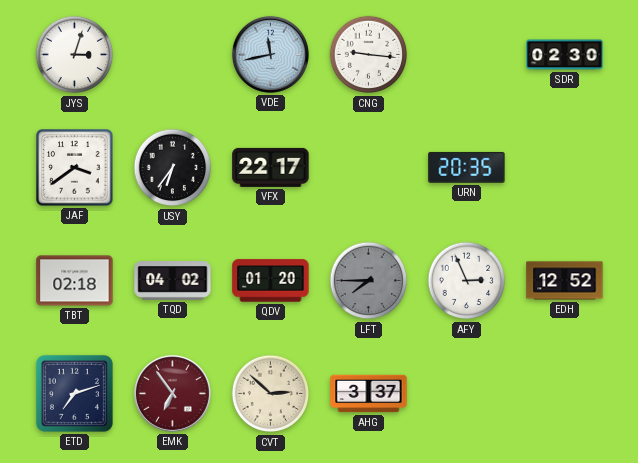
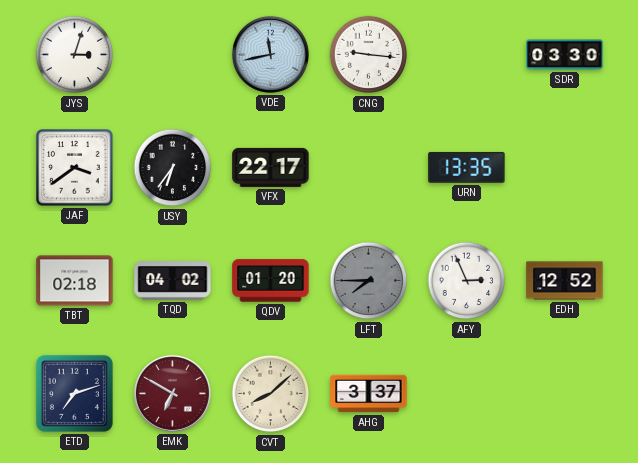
SDR: 02:30 -> 03:30
URN: 20:35 -> 13:35
EMK: 6:54 -> 6:50
CVT: 2:52 -> 8:08
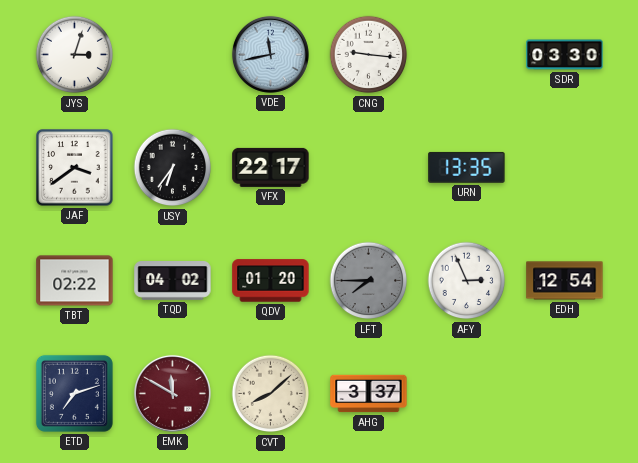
TBT: 02:18 -> 02:22
EDH: 12:52 -> 12:54
EMK: 6:50 -> 11:50
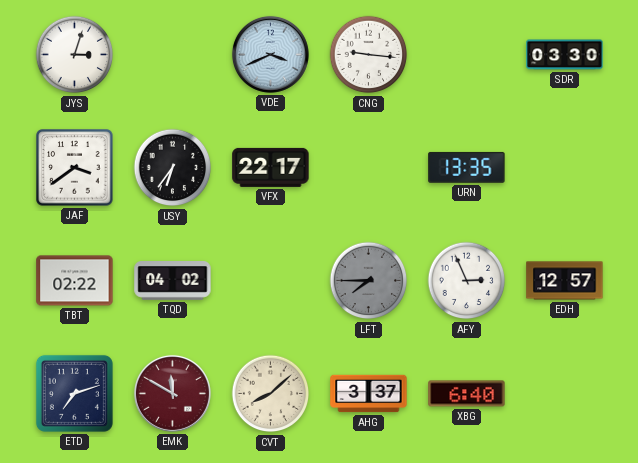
VDE: 11:43 -> 3:41
QDV: 01:20 -> none
EDH: 12:54 -> 12:57
XBG: none -> 6:40
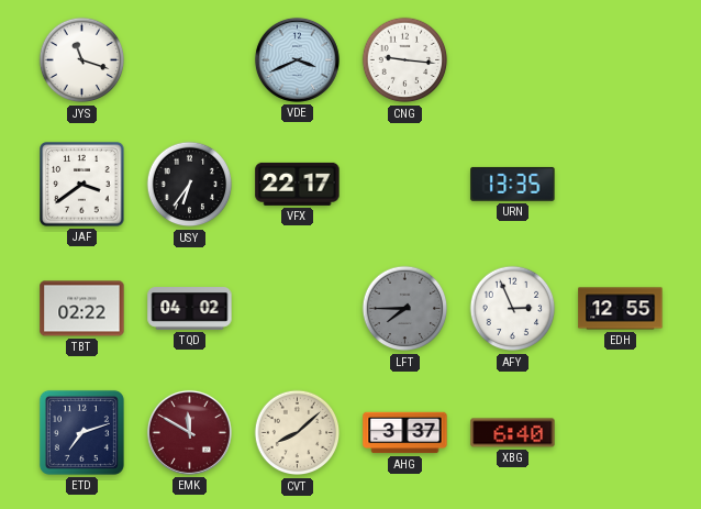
JYS: 3:03 -> 11:18
SDR: 03:30 -> none
EDH: 12:57 -> 12:55
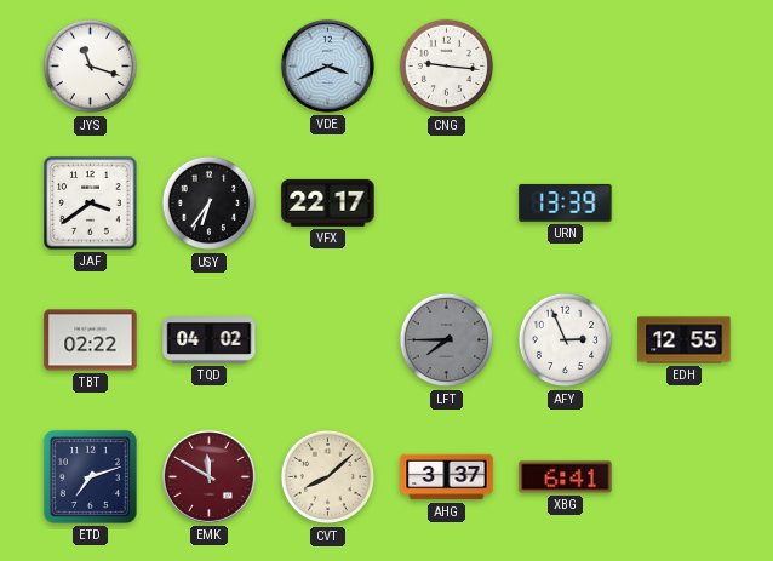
URN: 13:35 -> 13:39
XBG: 6:40 -> 6:41
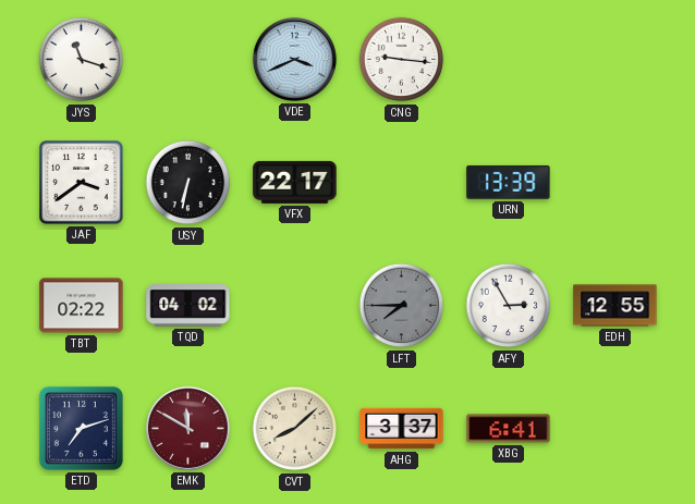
USY: 6:36 -> 6:32
AFY: 2:56 -> 2:55
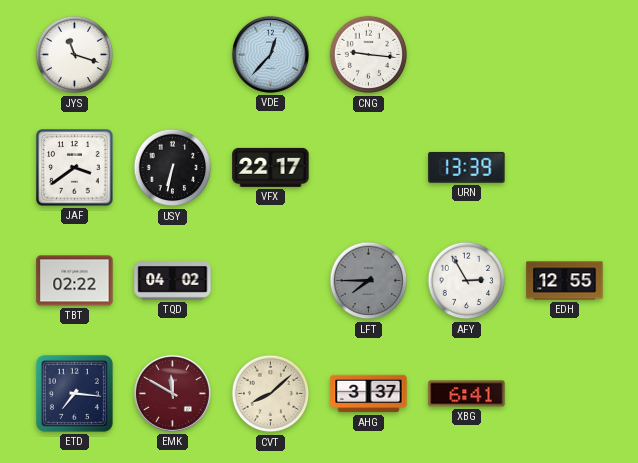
VDE: 3:41 -> 12:37
ETD: 7:12 -> 7:16
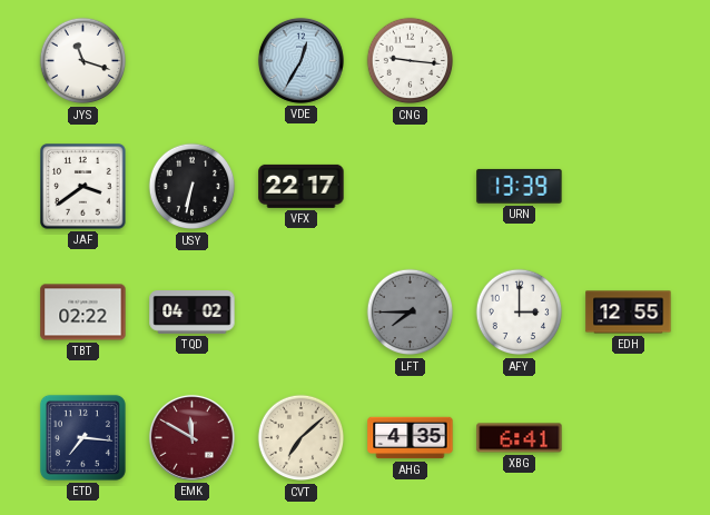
VDE: 12:37 -> 12:35
AFY: 2:55 -> 3:00
CVT: 8:08 -> 7:08
AHG: 3:37 -> 4:35
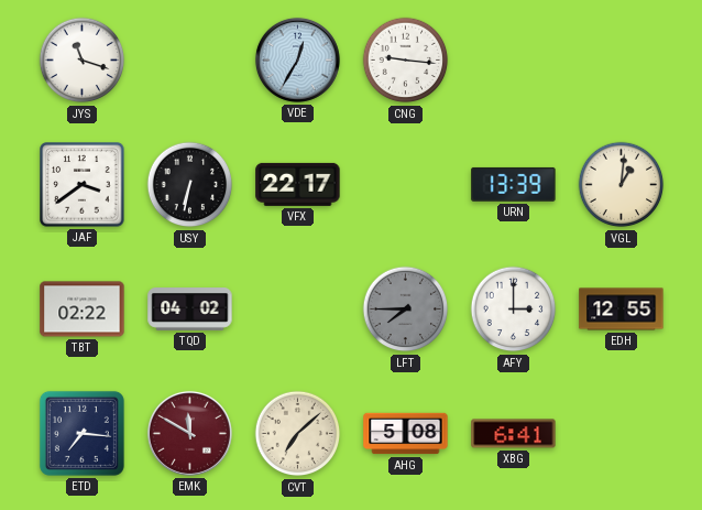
VGL: none -> 1:01
AHG: 4:35 -> 5:08
